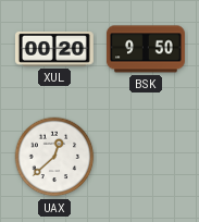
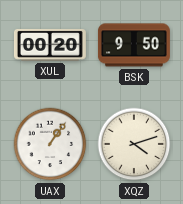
UAX: 12:38 -> 1:06
XQZ: none -> 4:12
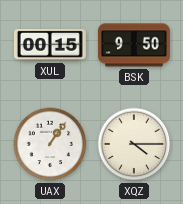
XUL: 00:20 -> 00:15
XQZ: 4:12 -> 4:15
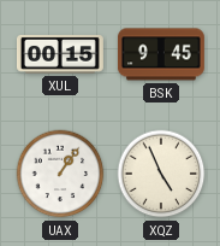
BSK: 9:50 -> 9:45
XQZ: 4:15 -> 4:56
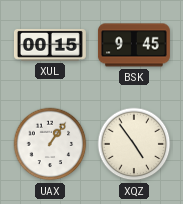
XQZ: 4:56 -> 4:54
